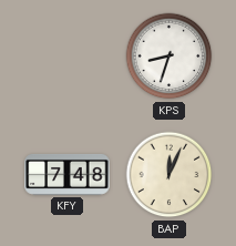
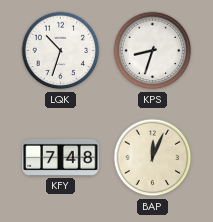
LQK: none -> 10:33
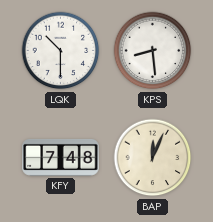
LQK: 10:33 -> 10:30
KPS: 8:33 -> 8:29
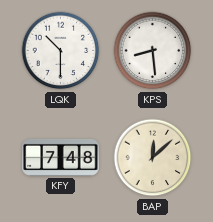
BAP: 12:04 -> 12:08
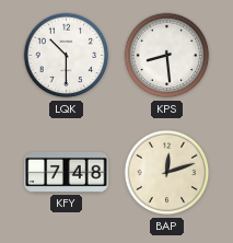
BAP: 12:08 -> 12:12
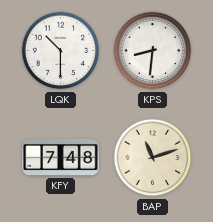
KPS: 8:29 -> 8:31
BAP: 12:12 -> 11:12
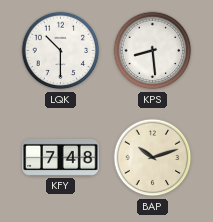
KPS: 8:31 -> 8:29
BAP: 11:12 -> 10:12
